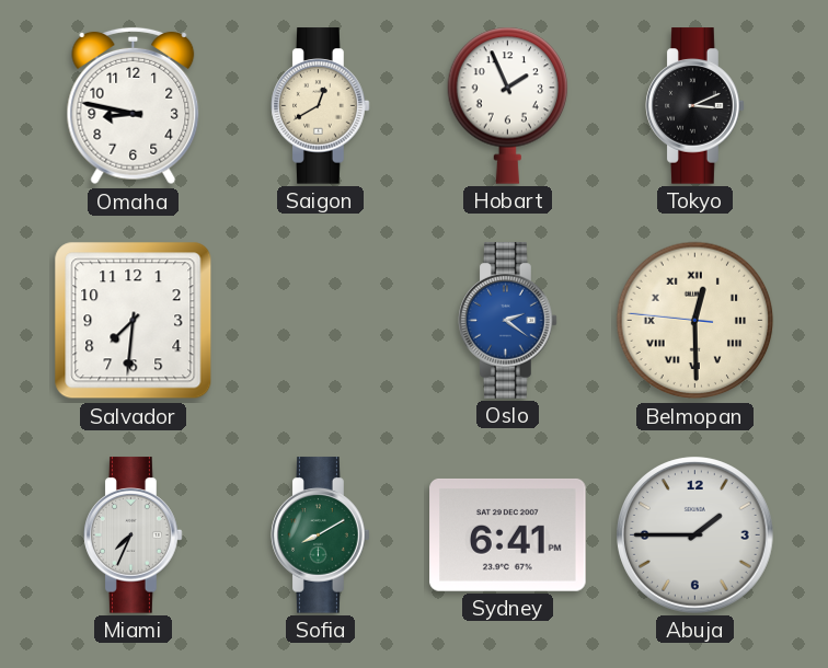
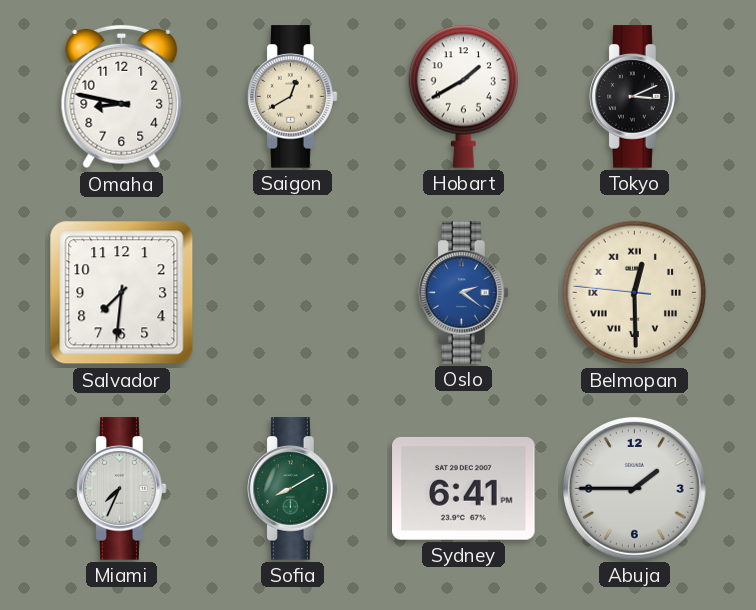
Hobart: 1:56 -> 1:40
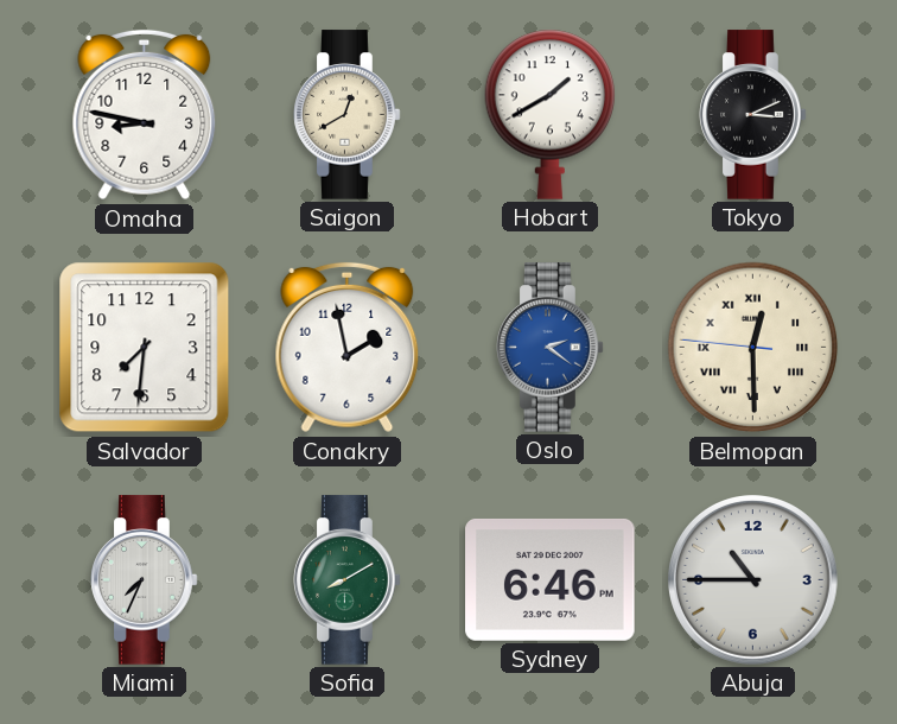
Conakry: none -> 1:58
Sydney: 6:41 -> 6:46
Abuja: 1:45 -> 10:45
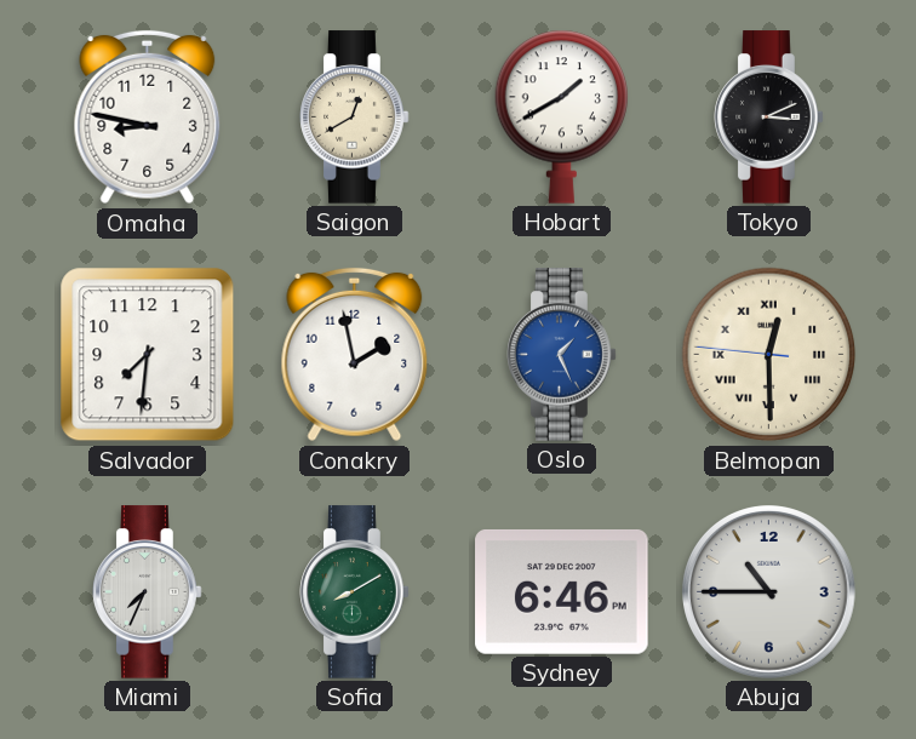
Oslo: 2:21 -> 1:26
